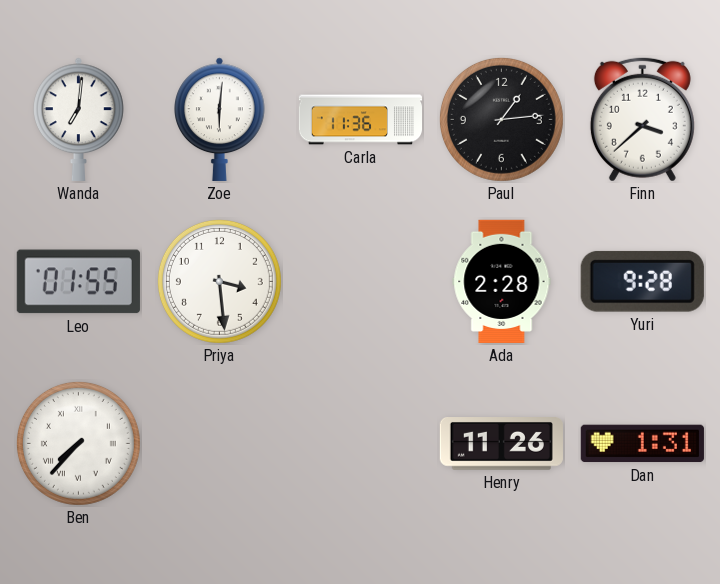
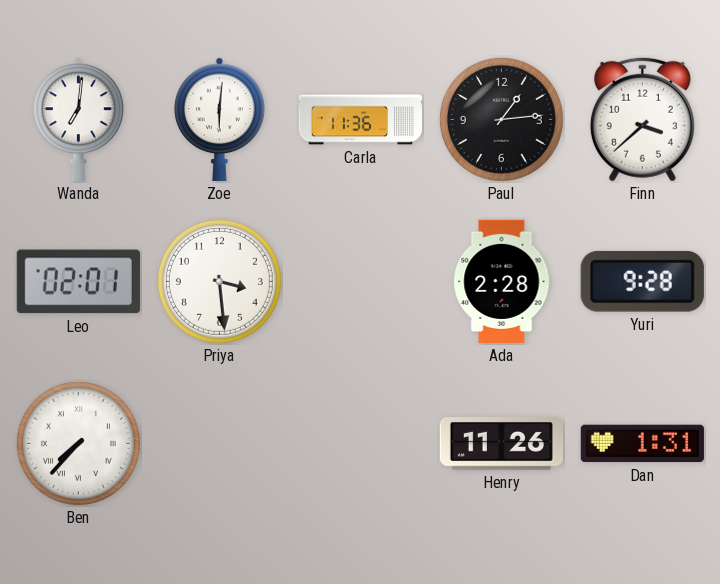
Leo: 01:55 -> 02:01
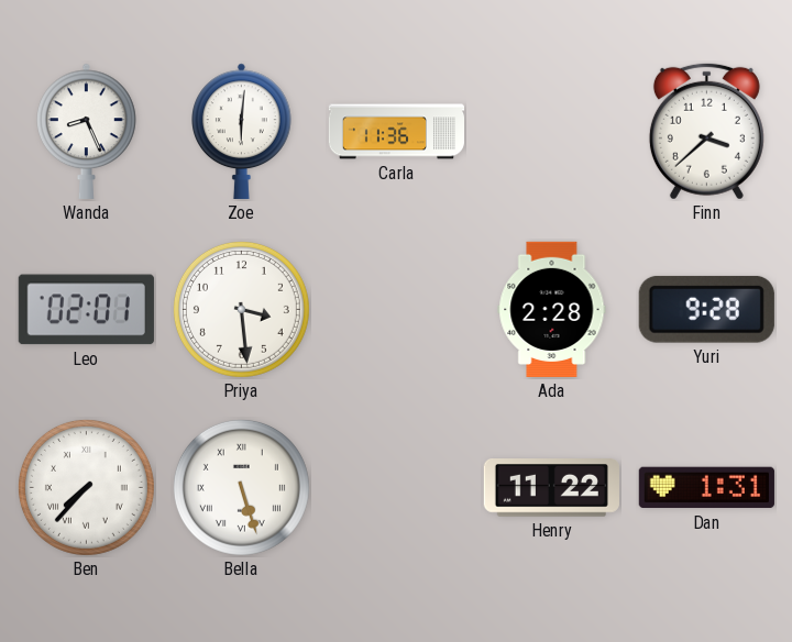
Wanda: 7:01 -> 8:26
Paul: 1:14 -> none
Bella: none -> 5:27
Henry: 11:26 -> 11:22
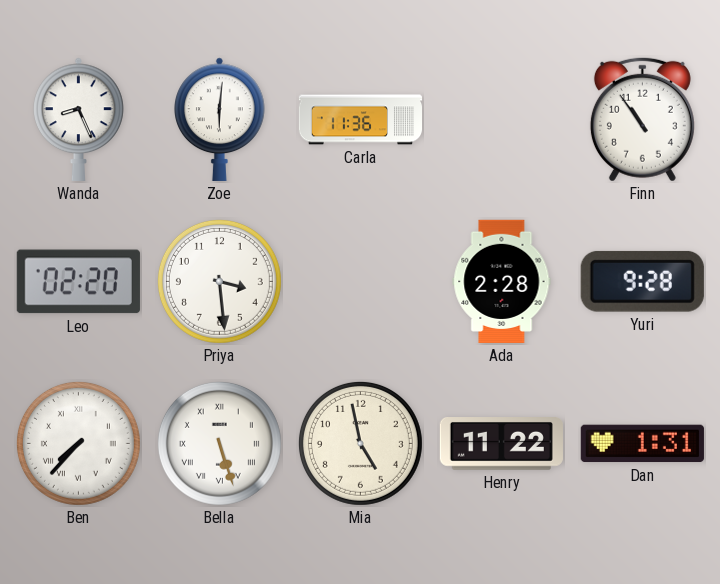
Finn: 3:38 -> 10:54
Leo: 02:01 -> 02:20
Mia: none -> 4:58
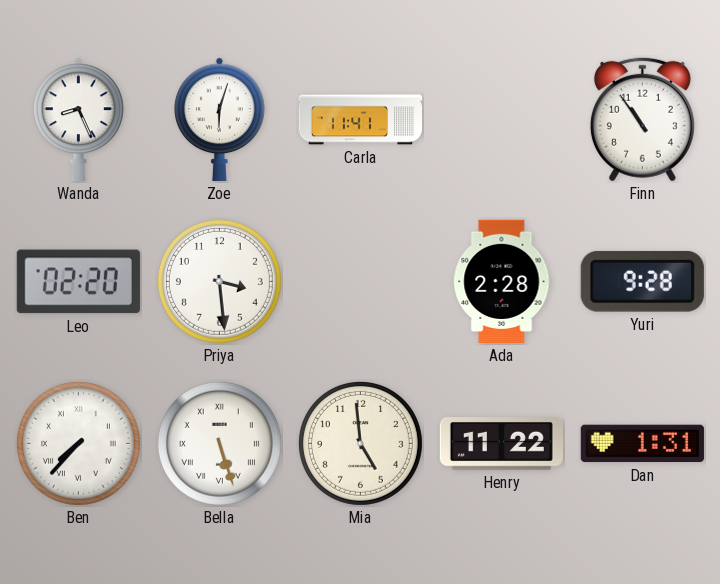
Zoe: 6:01 -> 6:03
Carla: 11:36 -> 11:41
Mia: 4:58 -> 4:59
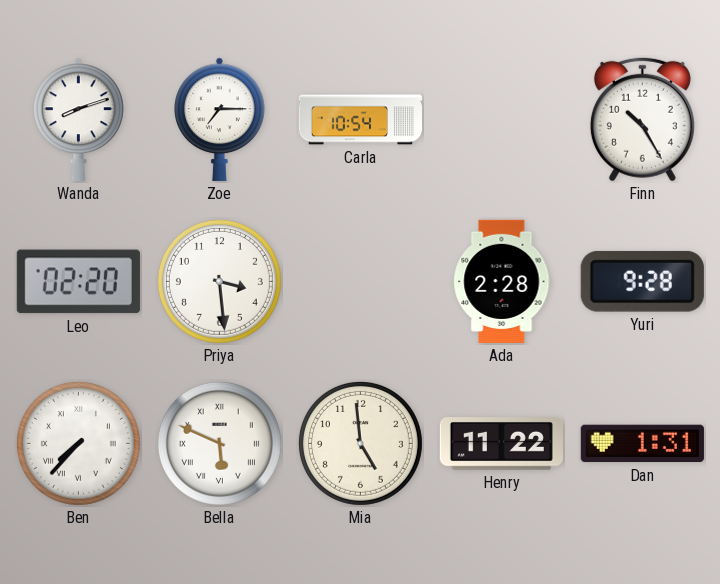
Wanda: 8:26 -> 8:12
Zoe: 6:03 -> 7:15
Carla: 11:41 -> 10:54
Finn: 10:54 -> 10:25
Bella: 5:27 -> 5:49
